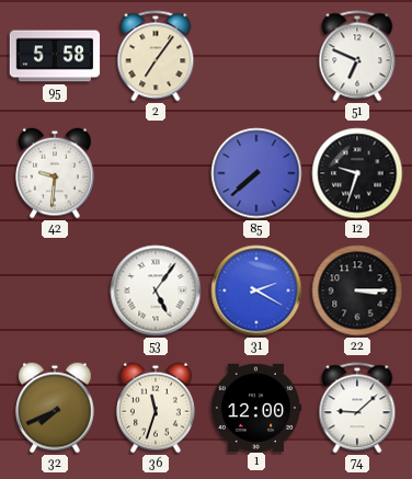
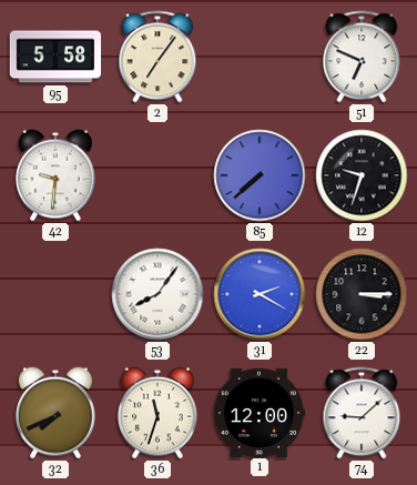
53: 5:06 -> 8:06
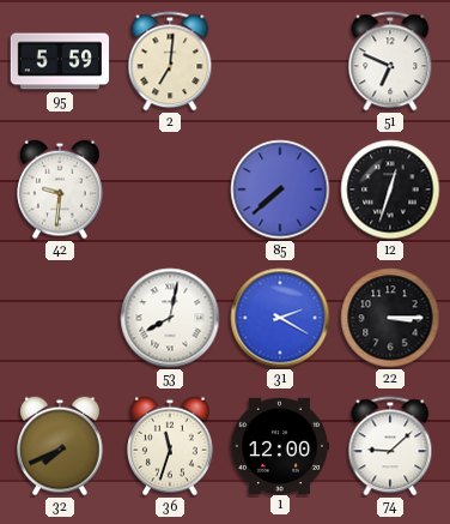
95: 5:58 -> 5:59
2: 7:06 -> 7:01
12: 9:33 -> 12:33
53: 8:06 -> 8:02
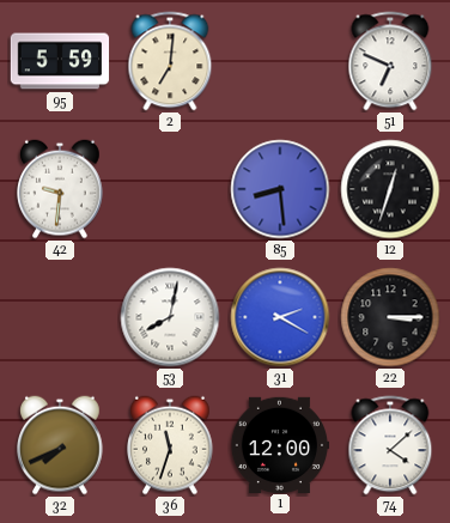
85: 7:38 -> 8:29
74: 9:08 -> 4:08
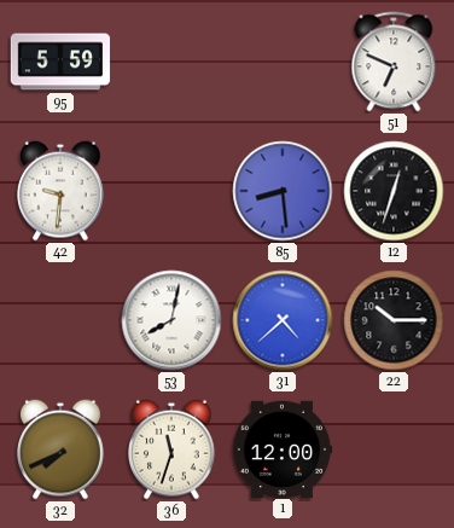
2: 7:01 -> none
31: 2:20 -> 4:38
22: 3:15 -> 10:15
74: 4:08 -> none
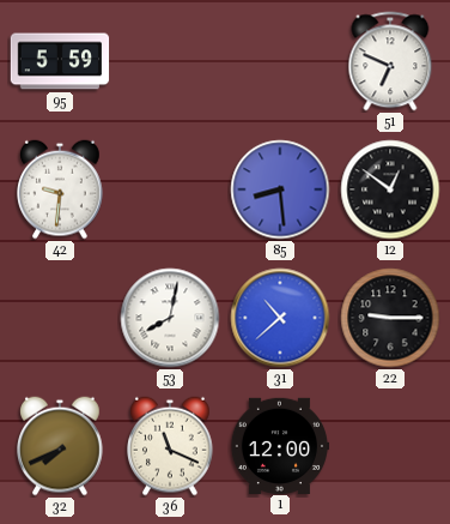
12: 12:33 -> 12:51
31: 4:38 -> 10:38
22: 10:15 -> 9:15
36: 11:33 -> 11:19
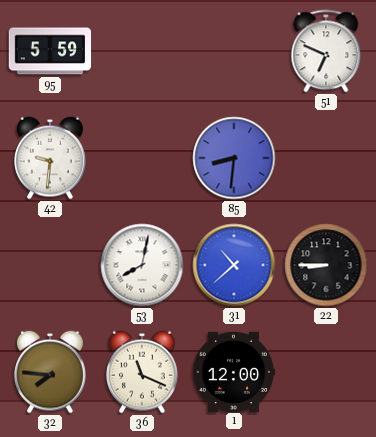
85: 8:29 -> 8:31
12: 12:51 -> none
22: 9:15 -> 8:45
32: 7:41 -> 7:46
